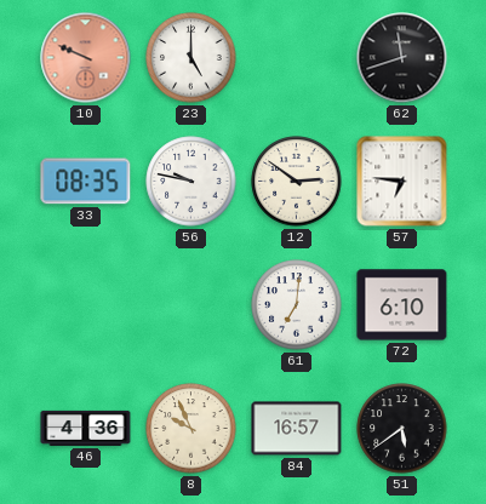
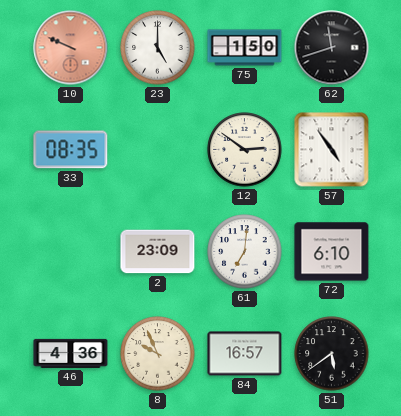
75: none -> 1:50
56: 9:47 -> none
57: 6:46 -> 4:54
2: none -> 23:09
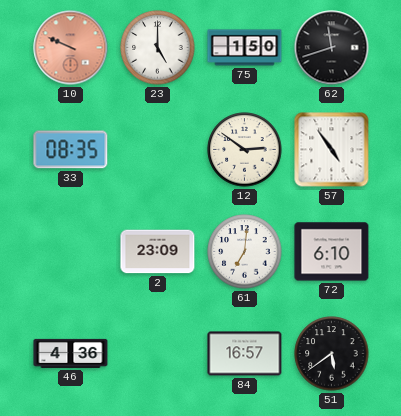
8: 9:56 -> none
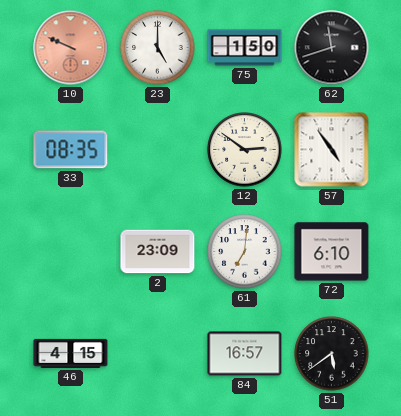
46: 4:36 -> 4:15
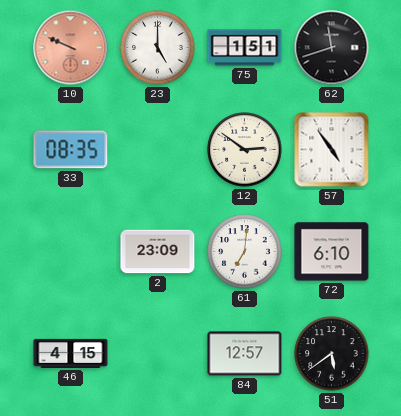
75: 1:50 -> 1:51
84: 16:57 -> 12:57
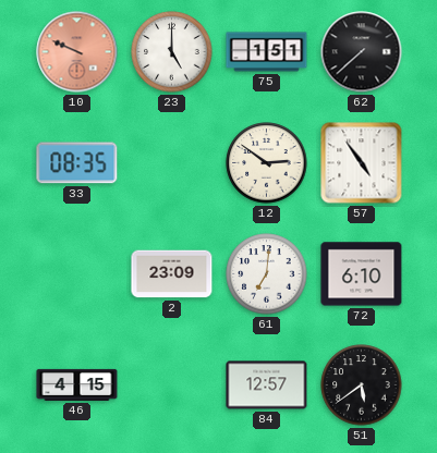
62: 11:42 -> 7:38
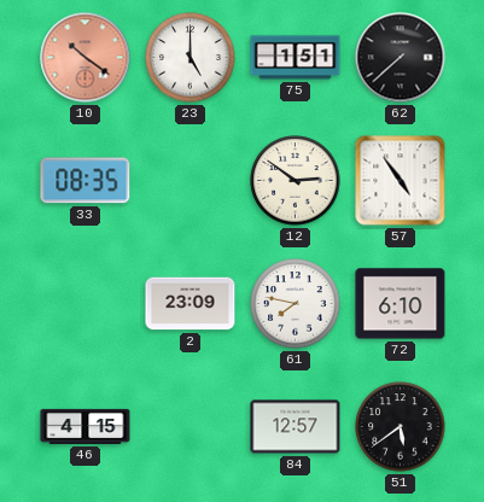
10: 9:49 -> 10:21
61: 7:01 -> 7:47
